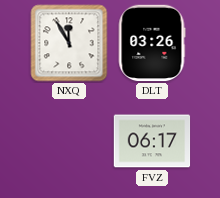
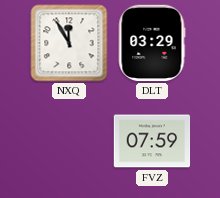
DLT: 03:26 -> 03:29
FVZ: 06:17 -> 07:59
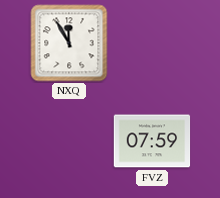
DLT: 03:29 -> none
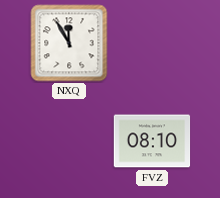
FVZ: 07:59 -> 08:10
